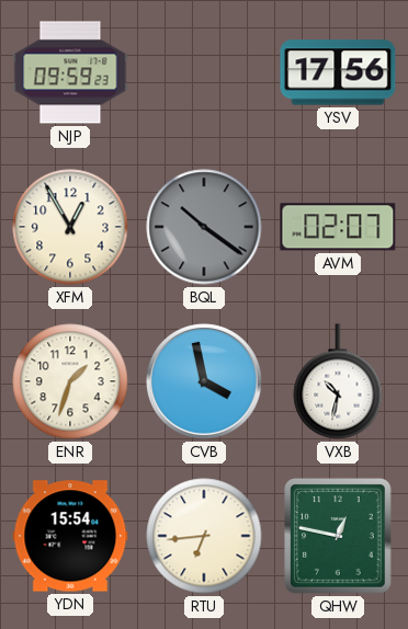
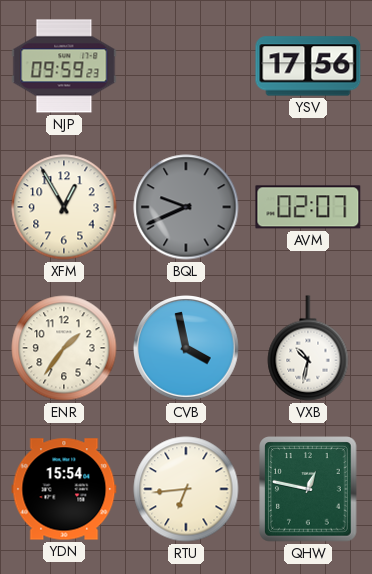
BQL: 10:21 -> 9:41
ENR: 1:33 -> 1:36
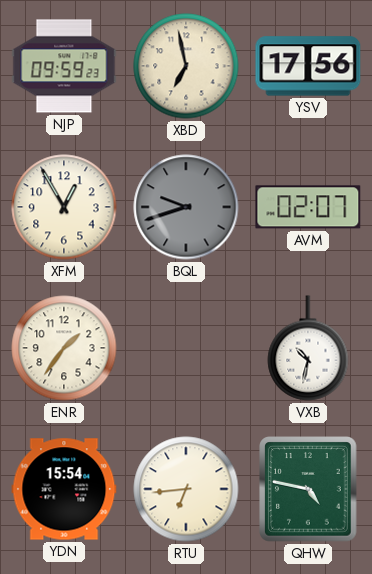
XBD: none -> 6:58
BQL: 9:41 -> 9:42
CVB: 3:58 -> none
QHW: 12:47 -> 4:47
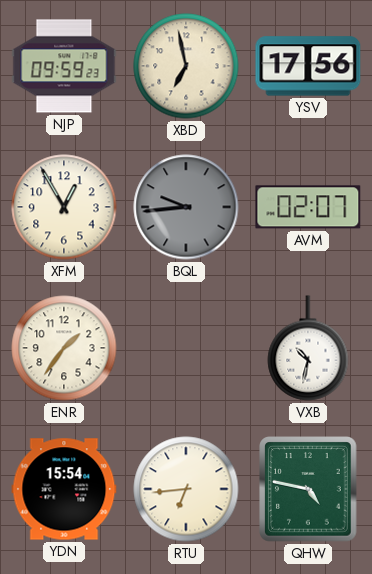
BQL: 9:42 -> 9:44
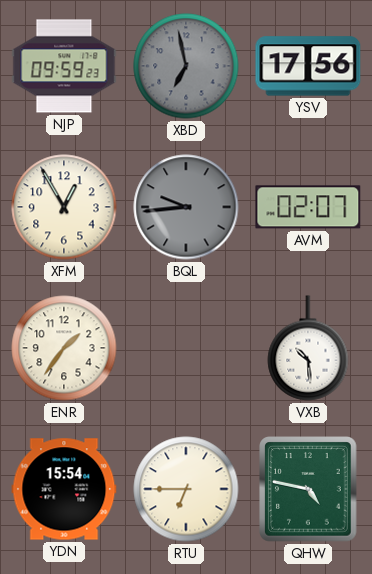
XBD dial: cream -> grey
VXB: 10:32 -> 10:29
RTU: 6:44 -> 6:45
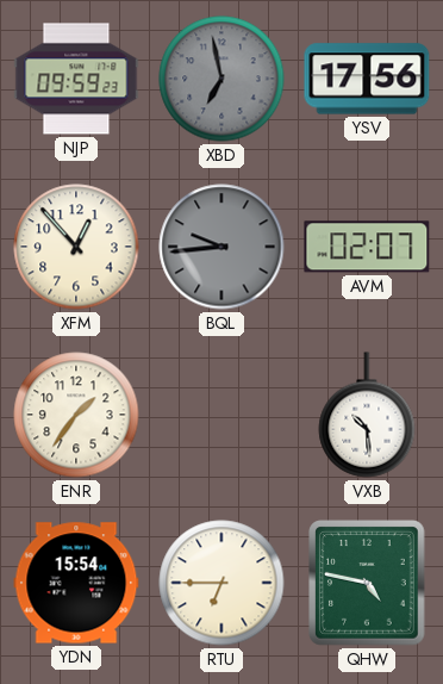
XFM: 12:55 -> 12:53
